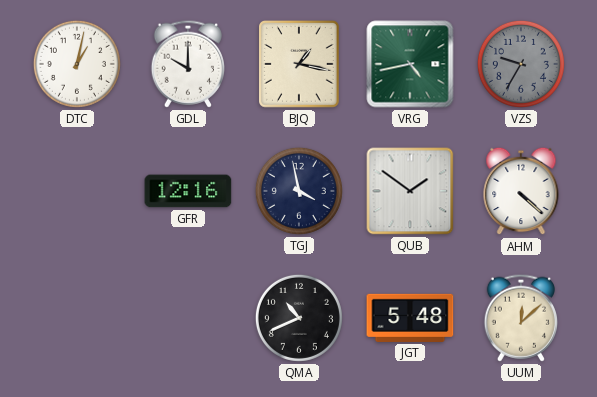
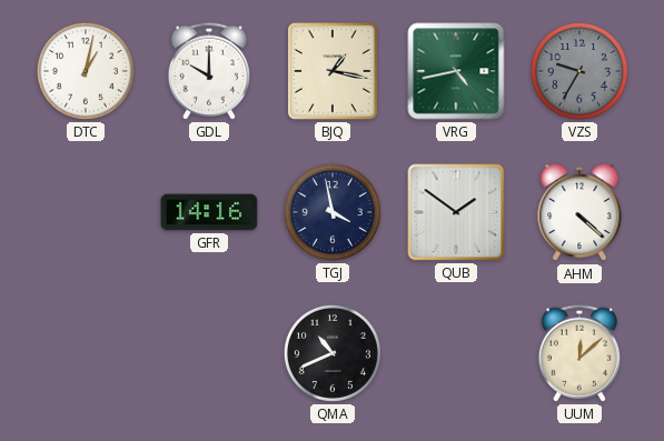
GFR: 12:16 -> 14:16
JGT: 5:48 -> none
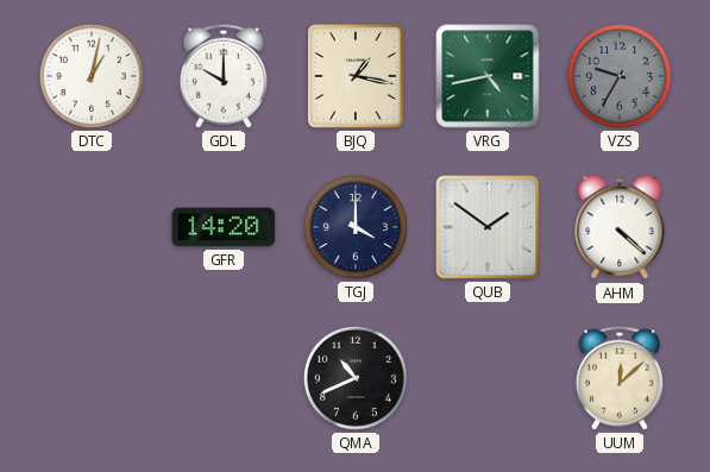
GFR: 14:16 -> 14:20
TGJ: 3:58 -> 4:00
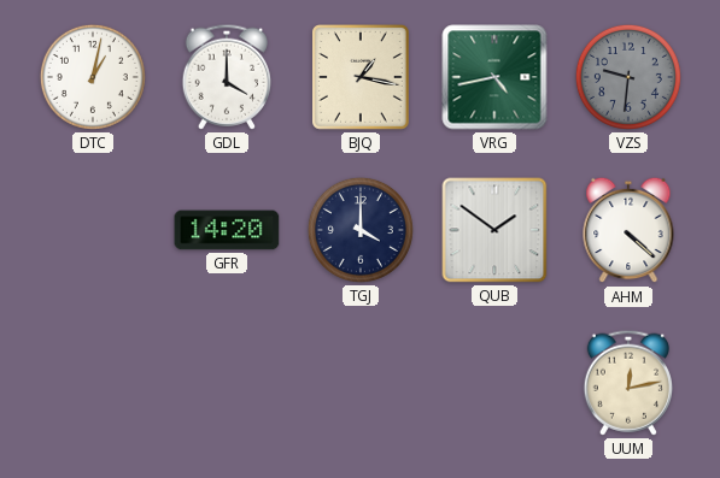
GDL: 10:00 -> 4:00
VZS: 9:35 -> 9:31
QMA: 10:41 -> none
UUM: 12:08 -> 12:13
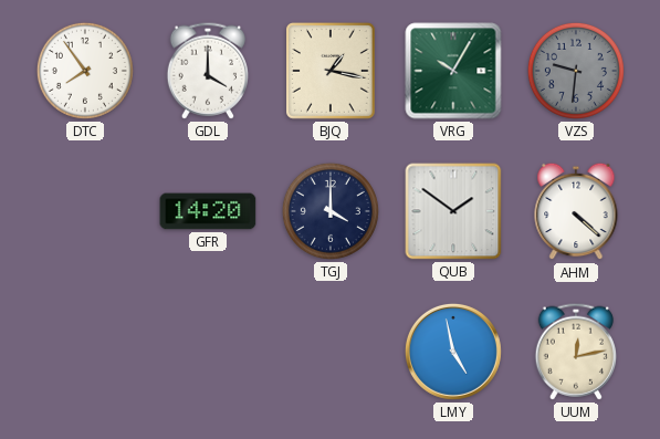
DTC: 1:02 -> 7:54
VRG: 4:43 -> 10:05
LMY: none -> 4:58
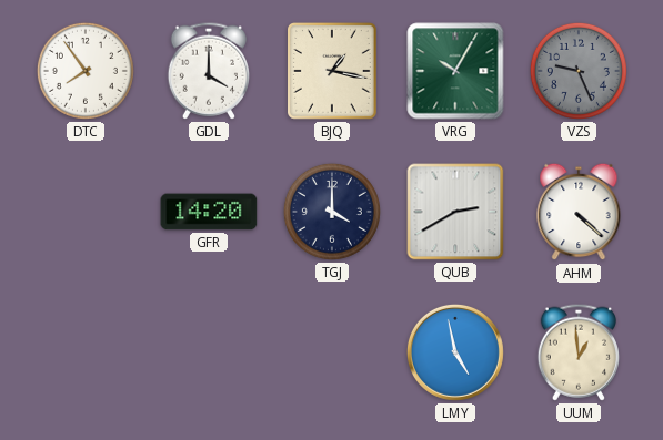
VZS: 9:31 -> 9:26
QUB: 1:51 -> 2:40
UUM: 12:13 -> 12:59
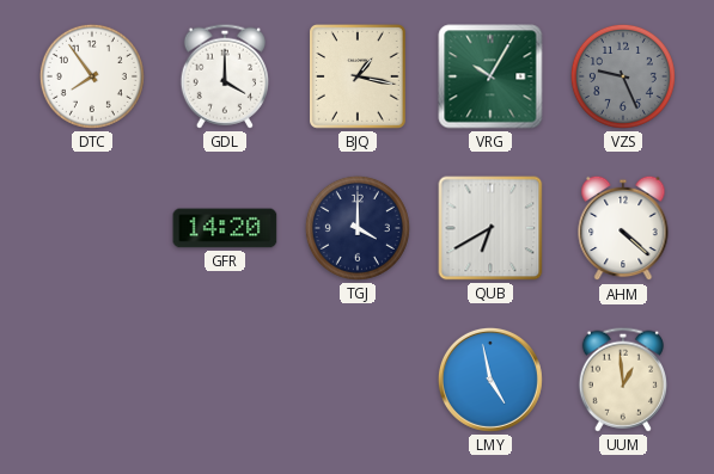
QUB: 2:40 -> 6:40
